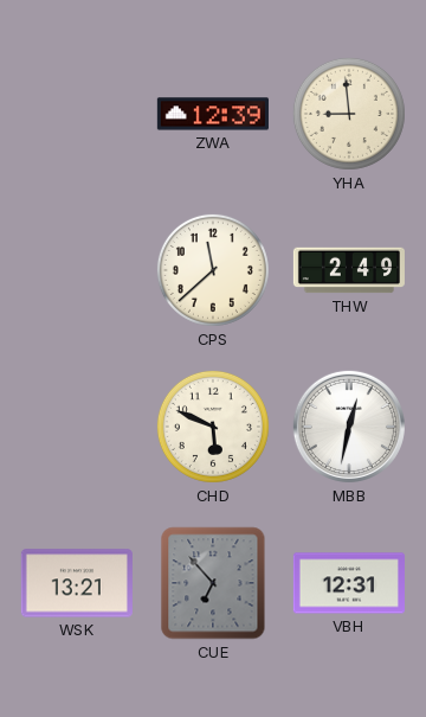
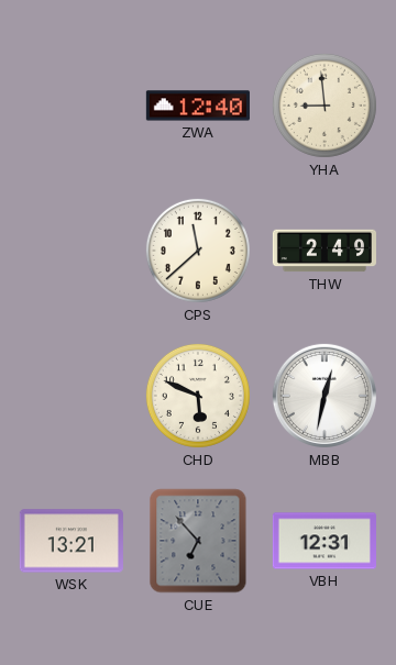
ZWA: 12:39 -> 12:40
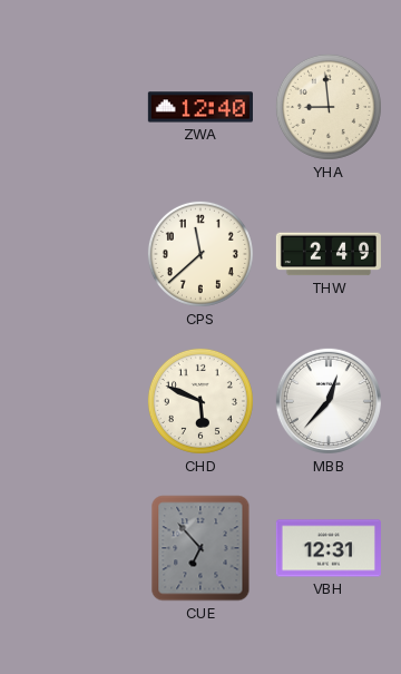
MBB: 12:32 -> 12:37
WSK: 13:21 -> none
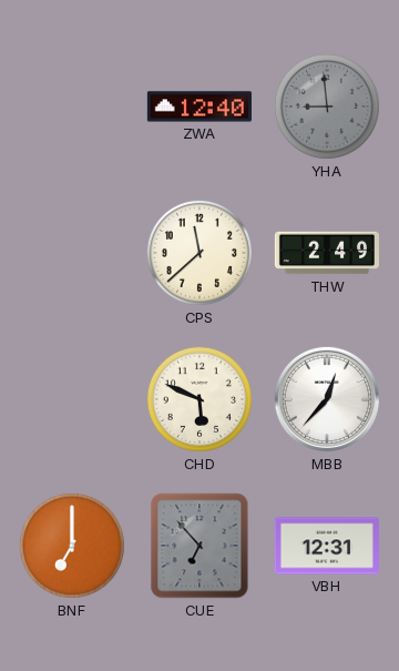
YHA dial: cream -> grey
BNF: none -> 7:00
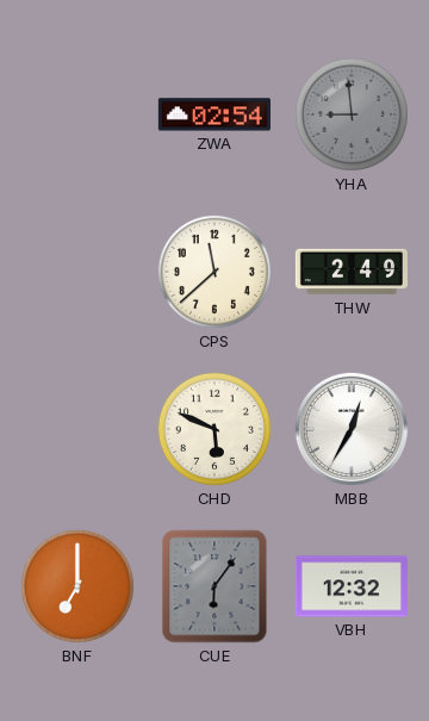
ZWA: 12:40 -> 02:54
MBB: 12:37 -> 12:35
CUE: 6:53 -> 6:06
VBH: 12:31 -> 12:32
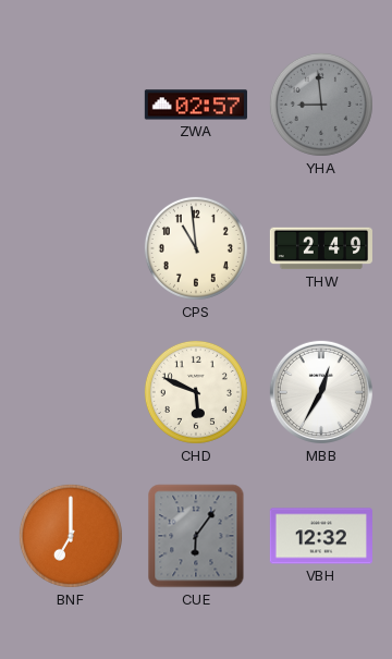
ZWA: 02:54 -> 02:57
CPS: 11:38 -> 10:59
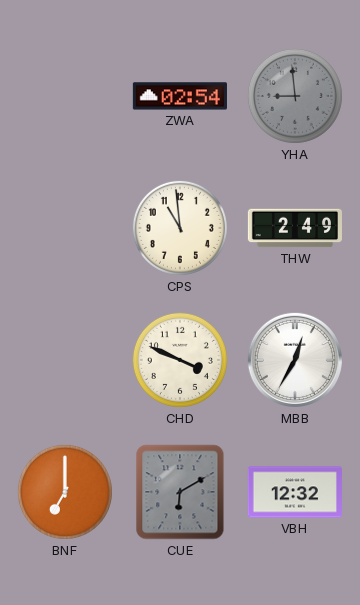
ZWA: 02:57 -> 02:54
CHD: 5:49 -> 3:49
CUE: 6:06 -> 6:10
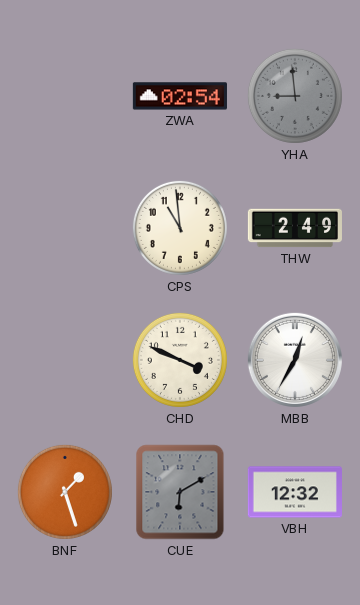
BNF: 7:00 -> 1:27
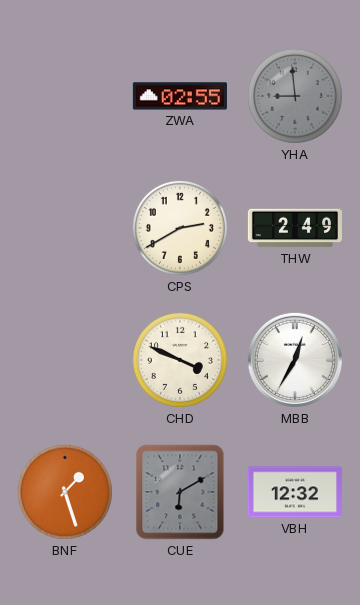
ZWA: 02:54 -> 02:55
CPS: 10:59 -> 2:40
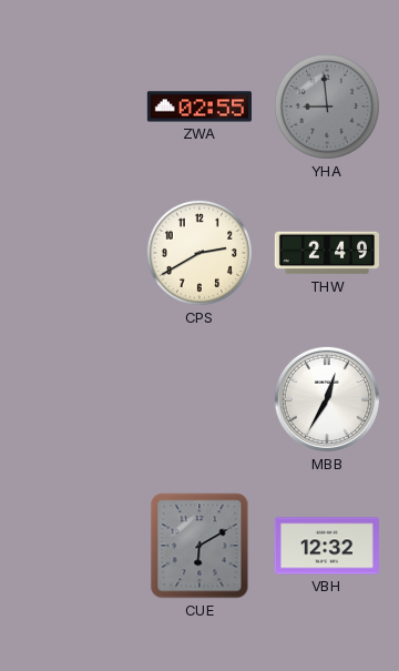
CHD: 3:49 -> none
BNF: 1:27 -> none
